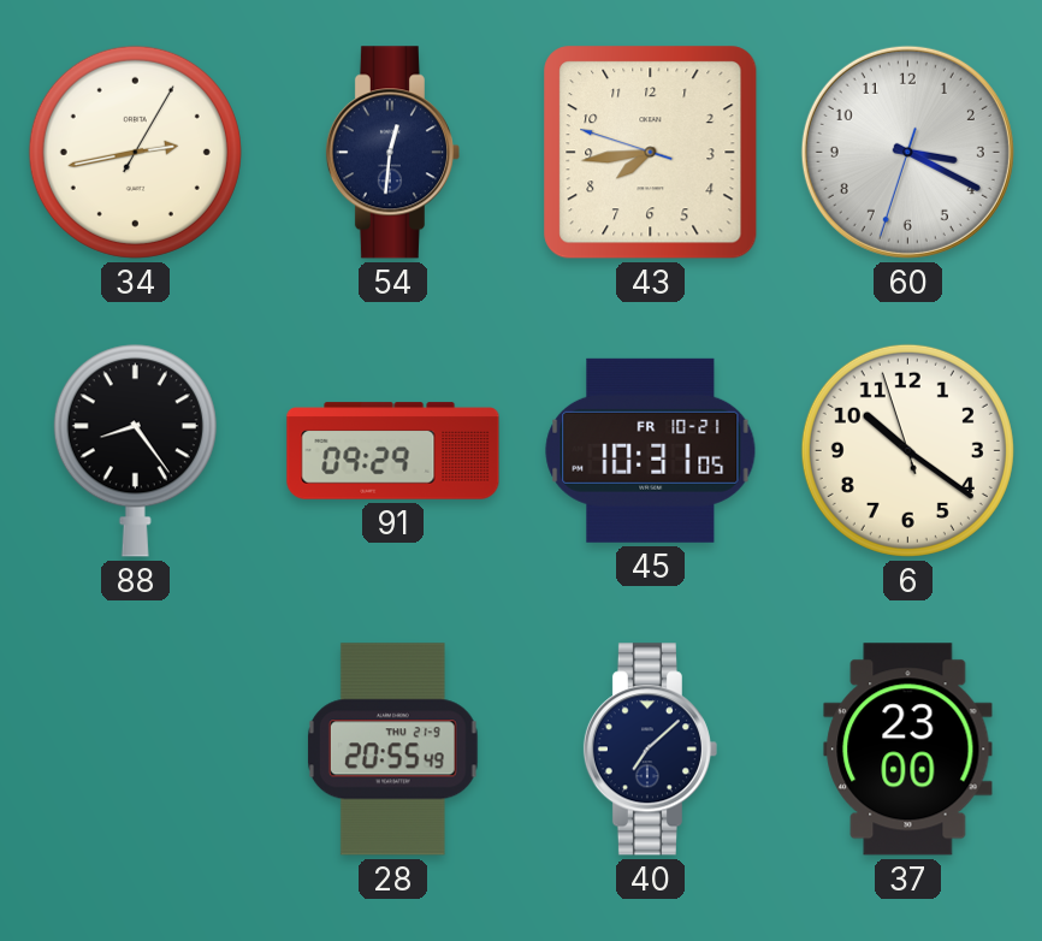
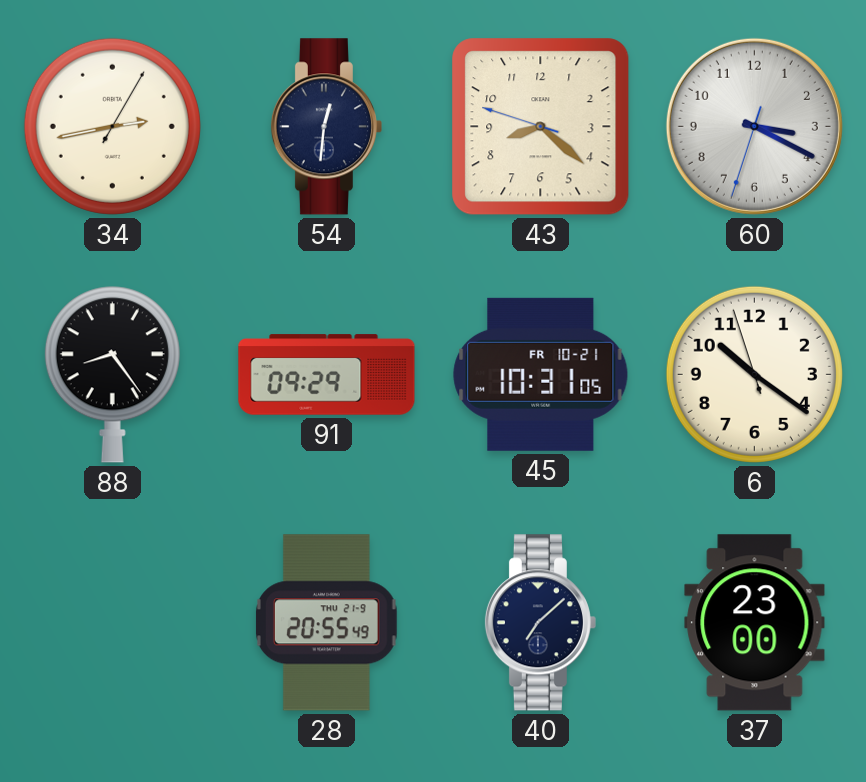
43: 7:43 -> 8:21
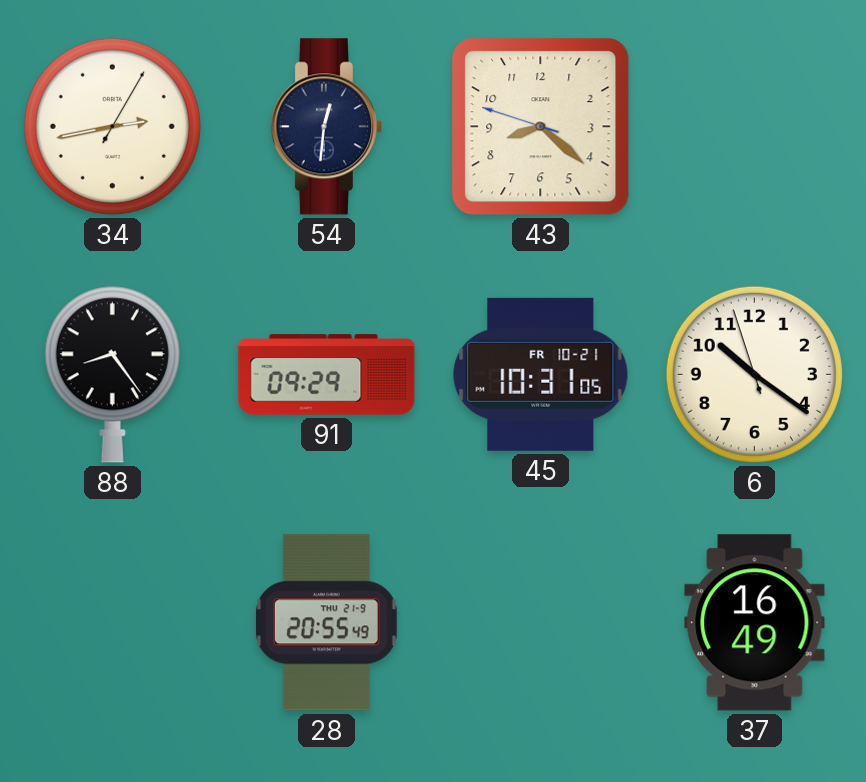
60: 3:19 -> none
40: 7:08 -> none
37: 23:00 -> 16:49
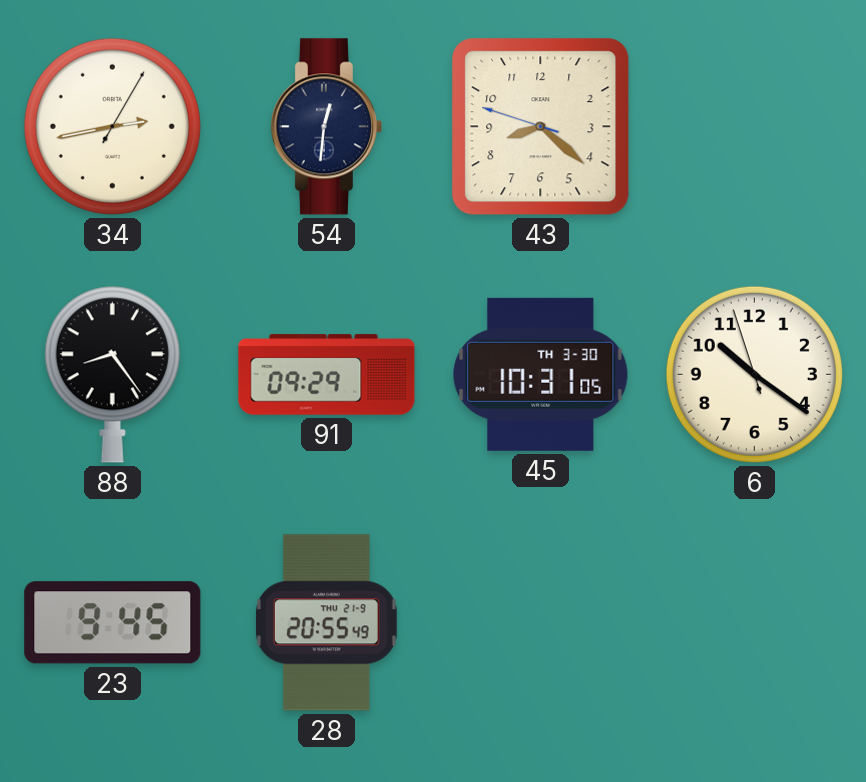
45 date: FR 10-21 -> TH 3-30
23: none -> 9:45
37: 16:49 -> none
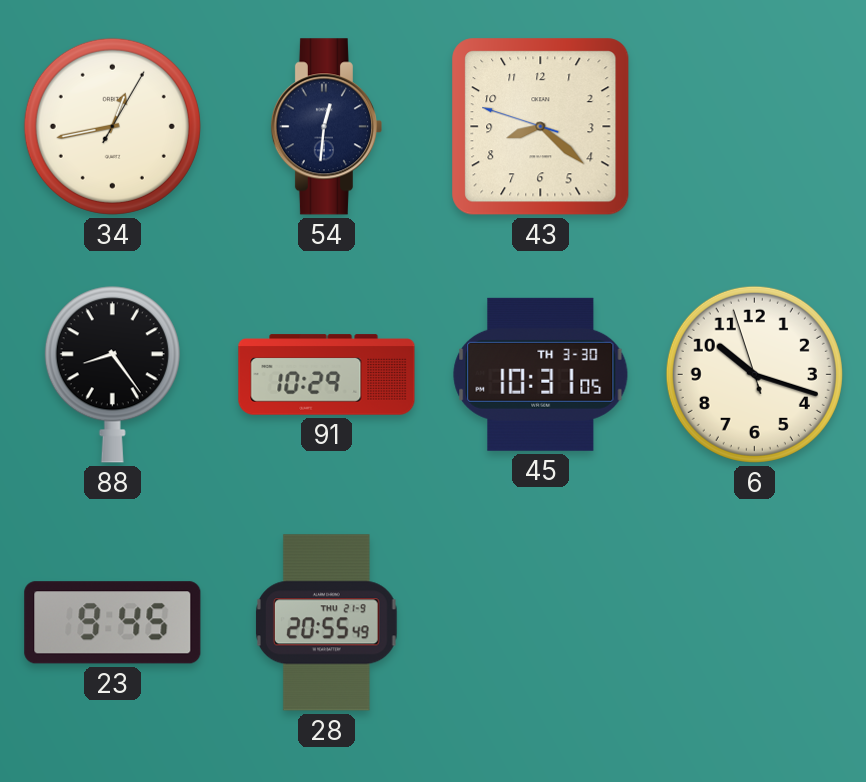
34: 2:43 -> 12:43
91: 09:29 -> 10:29
6: 10:20 -> 10:17
